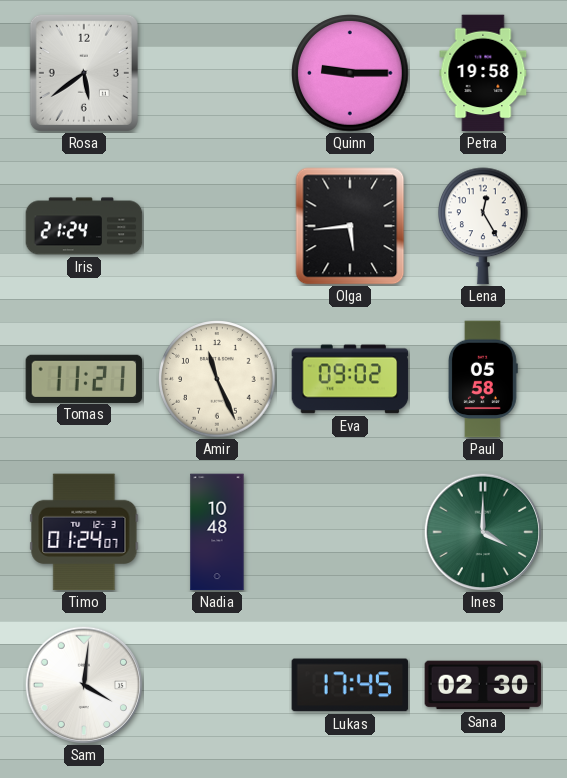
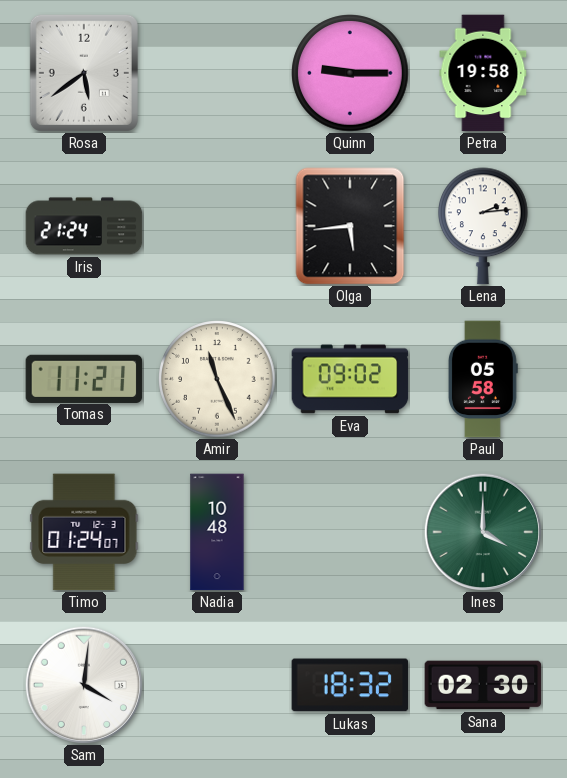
Lena: 12:25 -> 2:14
Lukas: 17:45 -> 18:32
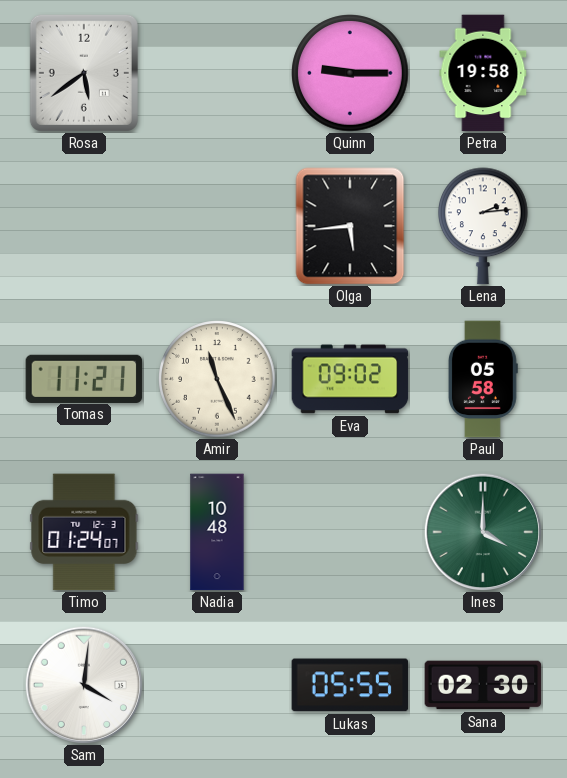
Iris: 21:24 -> none
Lukas: 18:32 -> 05:55
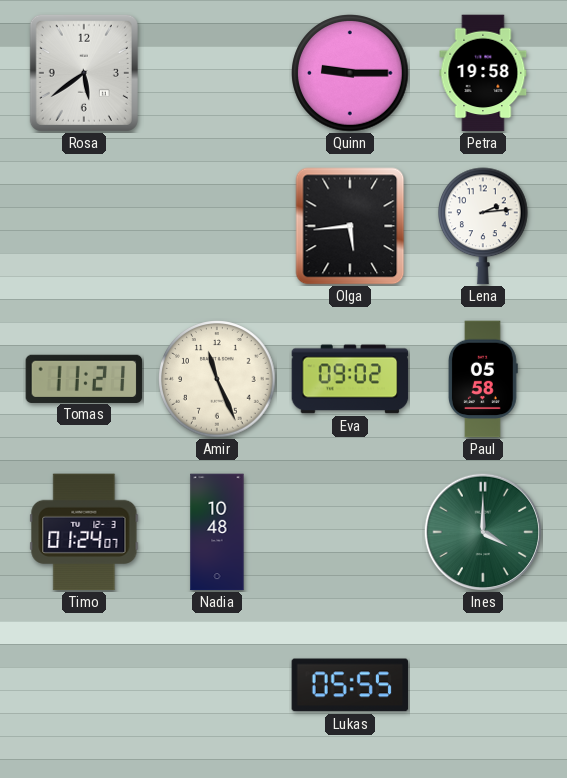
Sam: 4:01 -> none
Sana: 02:30 -> none
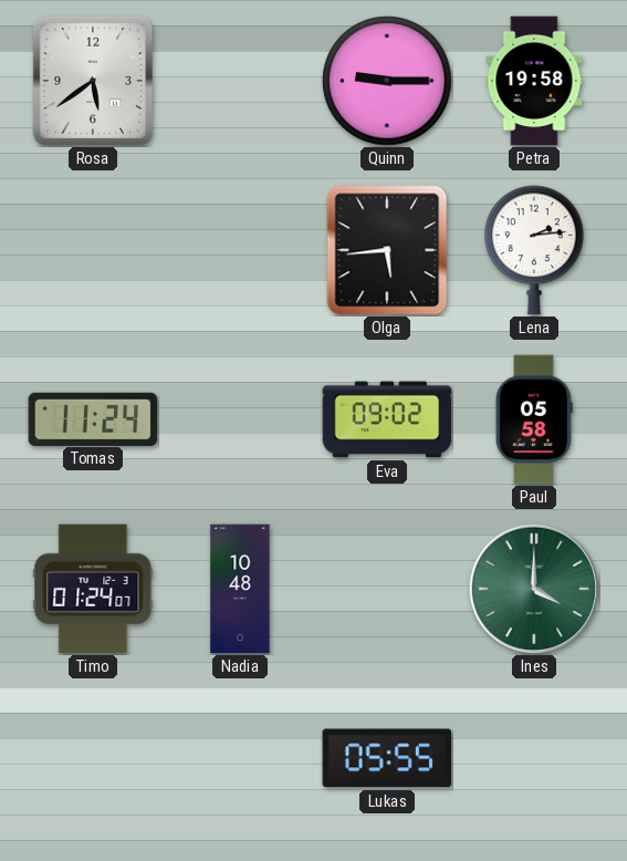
Tomas: 11:21 -> 11:24
Amir: 11:26 -> none
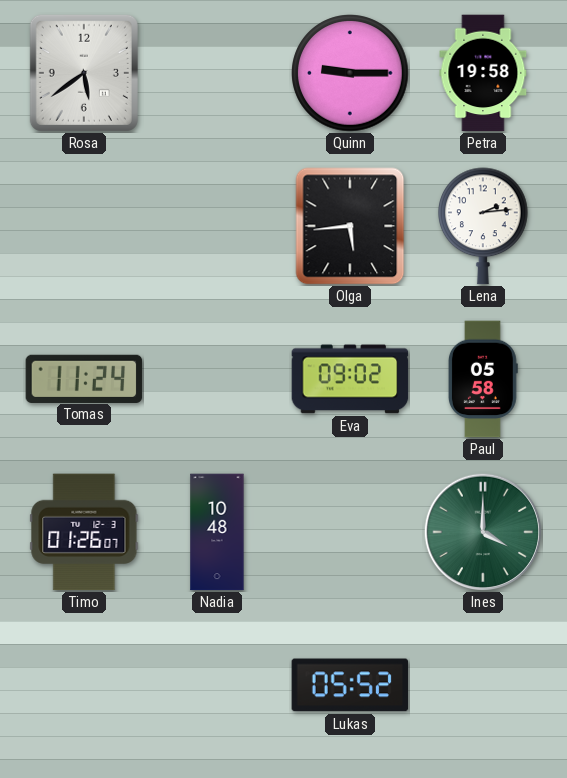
Timo: 01:24 -> 01:26
Lukas: 05:55 -> 05:52
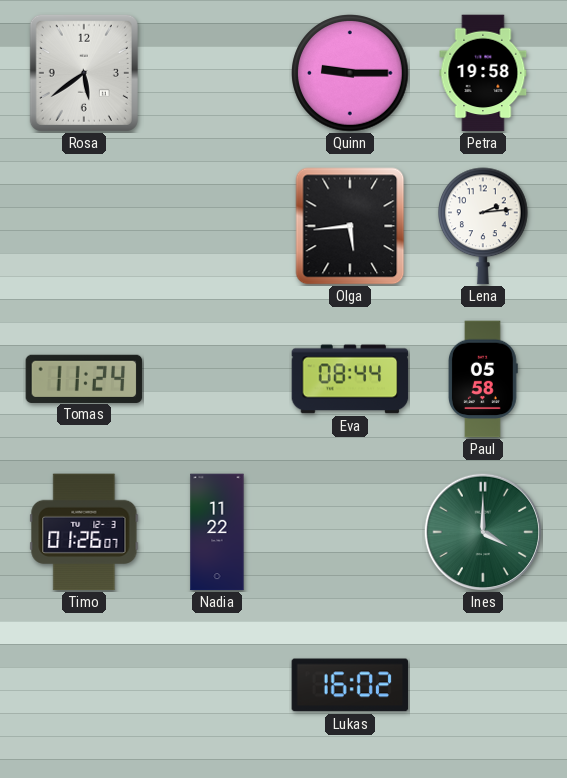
Eva: 09:02 -> 08:44
Nadia: 10:48 -> 11:22
Lukas: 05:52 -> 16:02
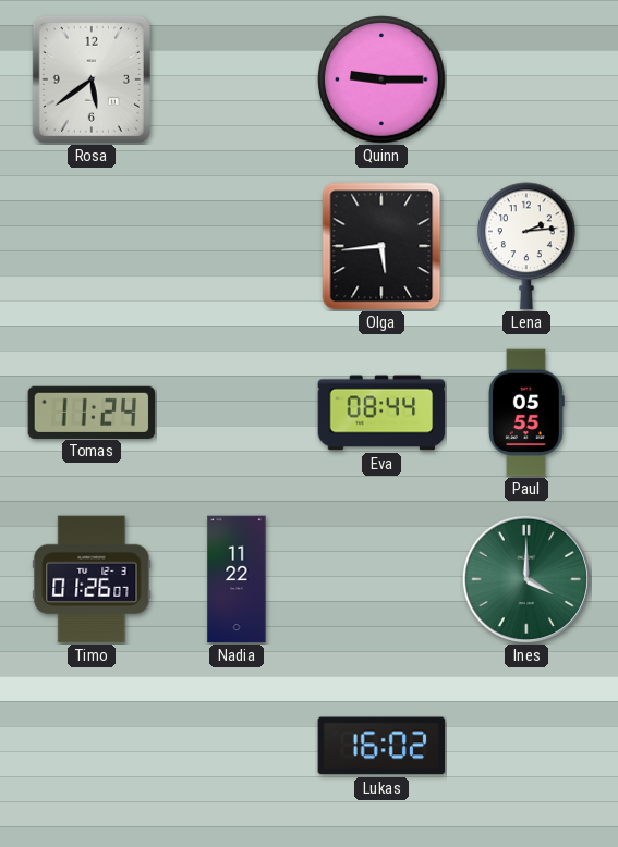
Petra: 19:58 -> none
Paul: 05:58 -> 05:55
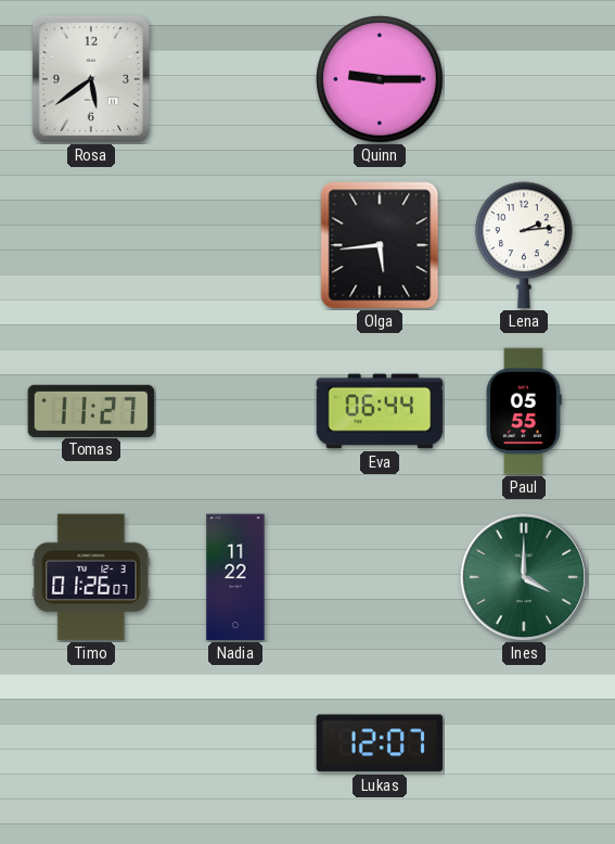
Tomas: 11:24 -> 11:27
Eva: 08:44 -> 06:44
Lukas: 16:02 -> 12:07
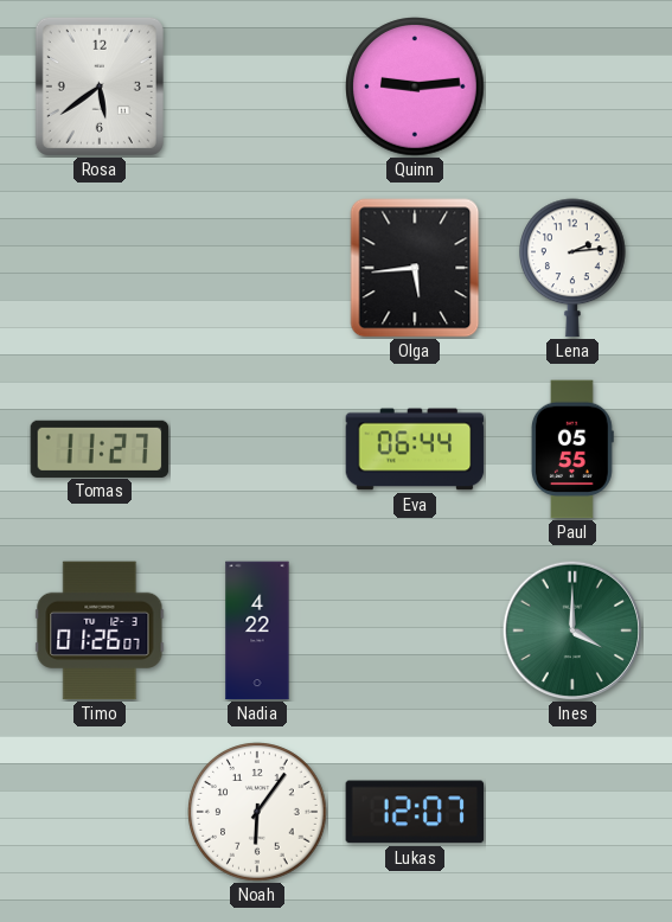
Quinn: 9:15 -> 9:14
Nadia: 11:22 -> 4:22
Noah: none -> 6:06
